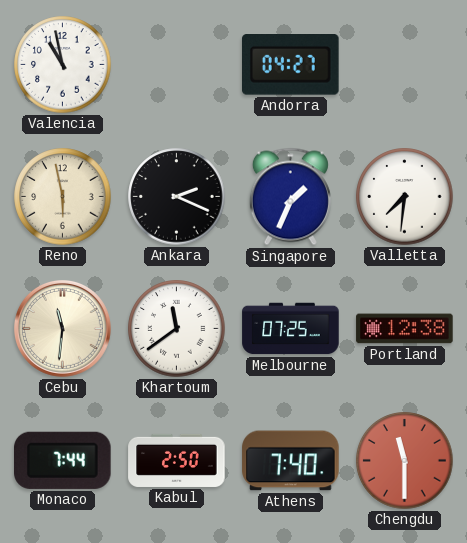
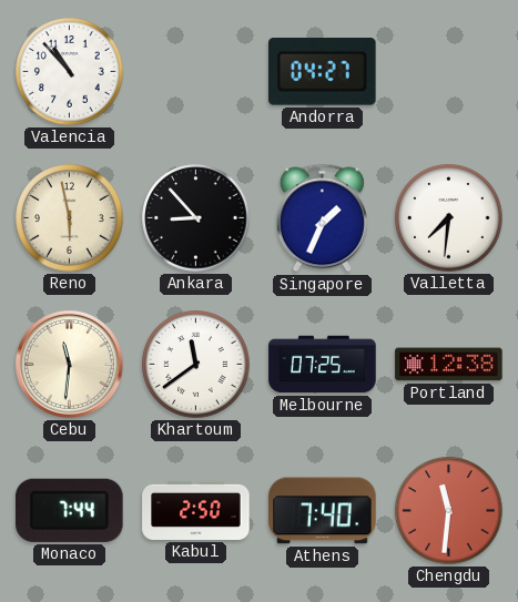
Valencia: 10:58 -> 10:53
Ankara: 2:19 -> 8:53
Chengdu: 11:30 -> 11:31
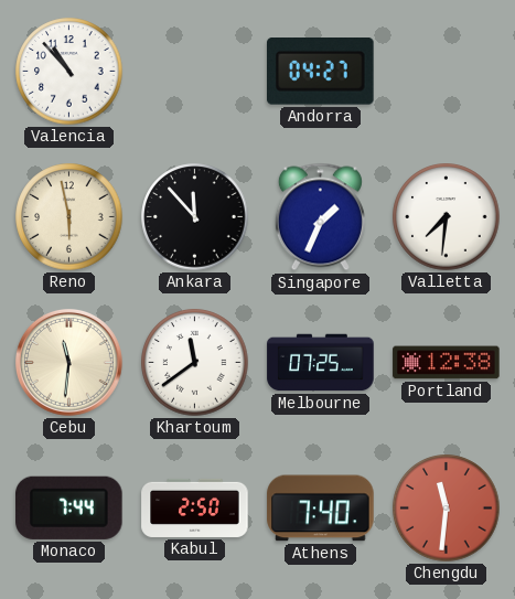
Ankara: 8:53 -> 11:53
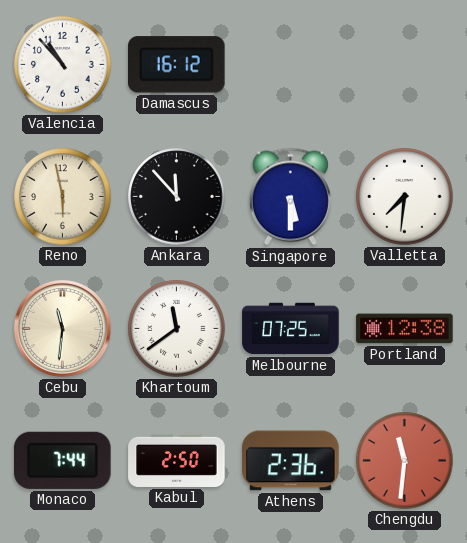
Damascus: none -> 16:12
Andorra: 04:27 -> none
Singapore: 1:34 -> 5:30
Athens: 7:40 -> 2:36
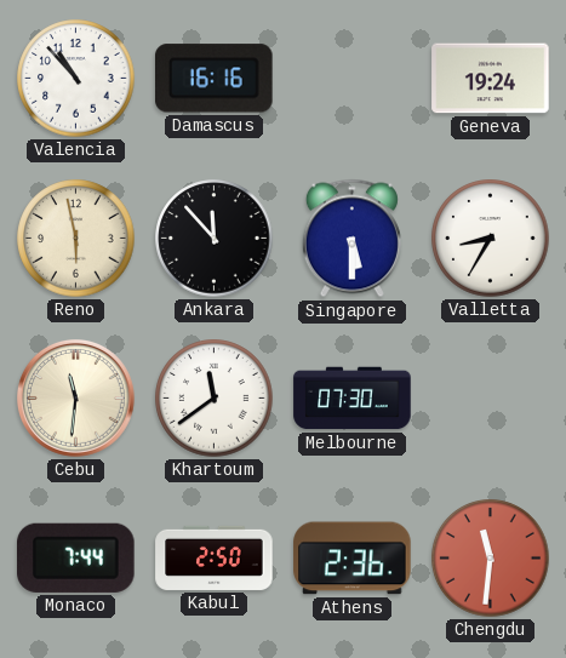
Damascus: 16:12 -> 16:16
Geneva: none -> 19:24
Valletta: 7:31 -> 8:35
Melbourne: 07:25 -> 07:30
Portland: 12:38 -> none
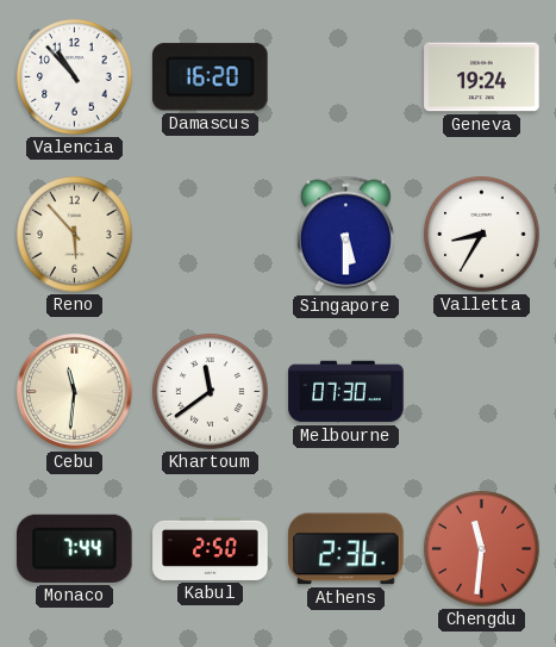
Damascus: 16:16 -> 16:20
Reno: 5:58 -> 5:53
Ankara: 11:53 -> none
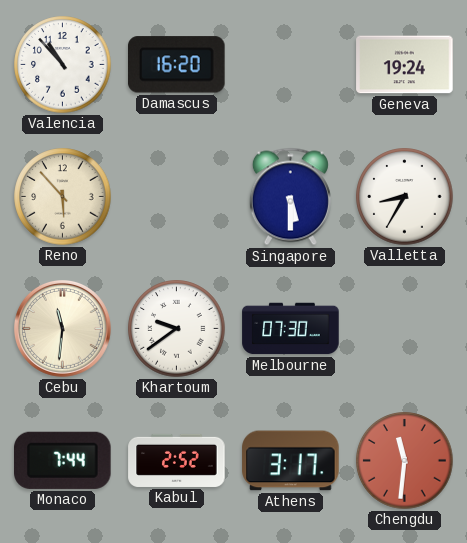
Khartoum: 11:39 -> 9:39
Kabul: 2:50 -> 2:52
Athens: 2:36 -> 3:17
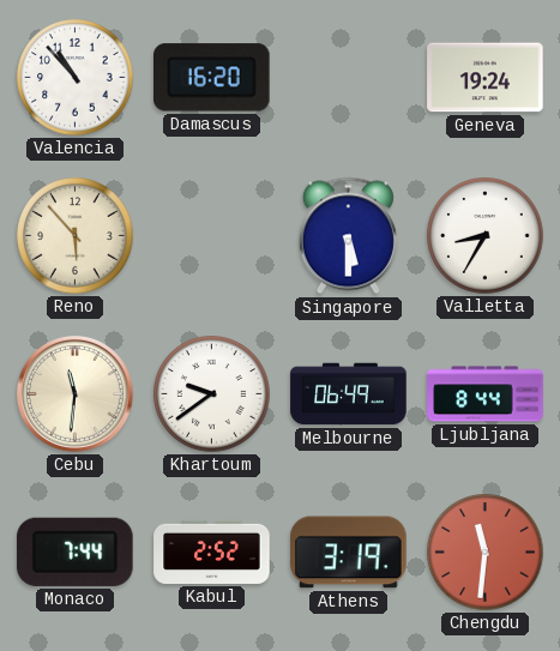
Melbourne: 07:30 -> 06:49
Ljubljana: none -> 8:44
Athens: 3:17 -> 3:19
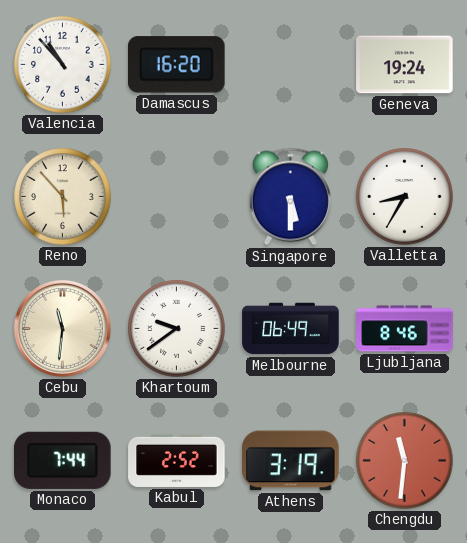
Ljubljana: 8:44 -> 8:46
